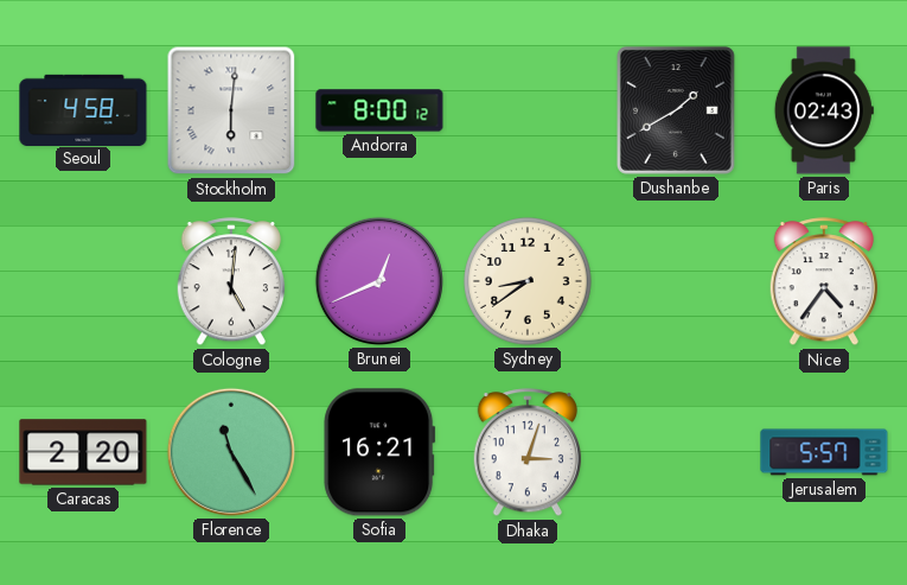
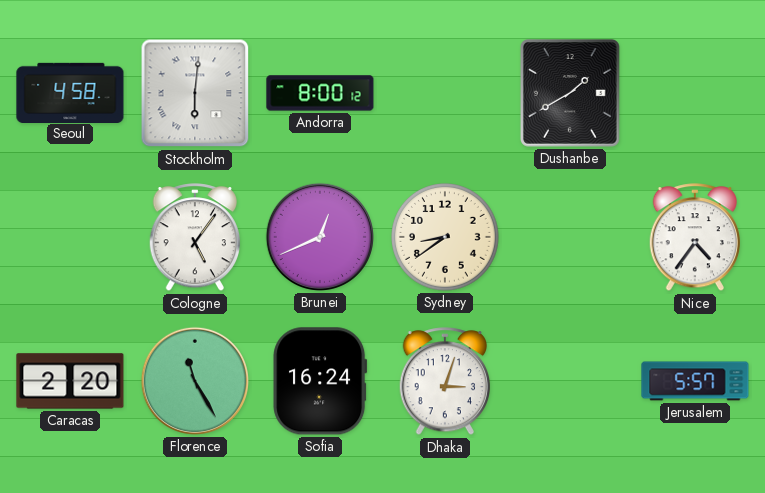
Paris: 02:43 -> none
Cologne: 5:01 -> 5:06
Sofia: 16:21 -> 16:24
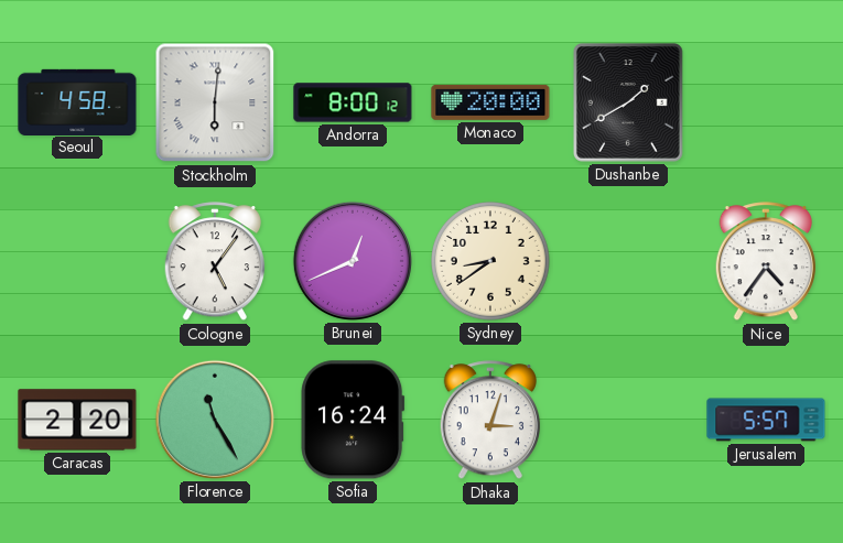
Monaco: none -> 20:00
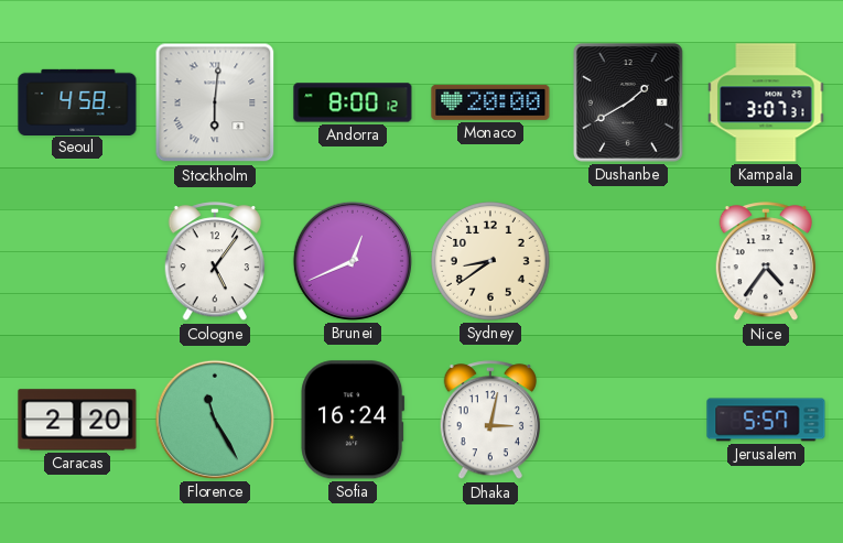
Kampala: none -> 3:07
Dhaka: 3:03 -> 3:02
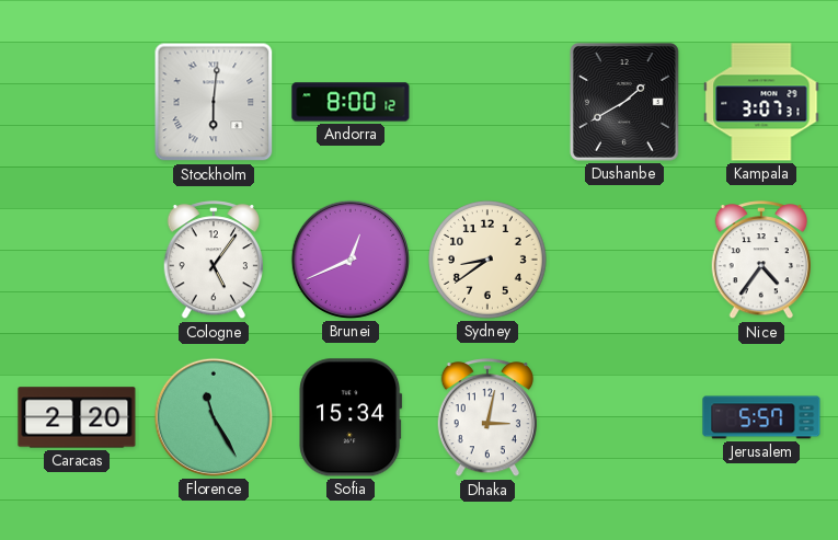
Seoul: 4:58 -> none
Monaco: 20:00 -> none
Sofia: 16:24 -> 15:34
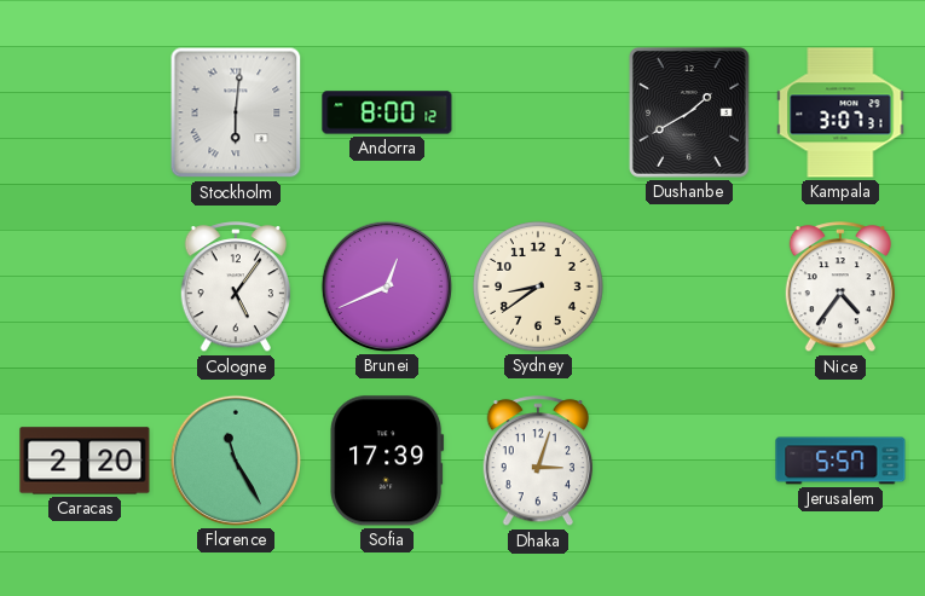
Sofia: 15:34 -> 17:39
Dhaka: 3:02 -> 3:03
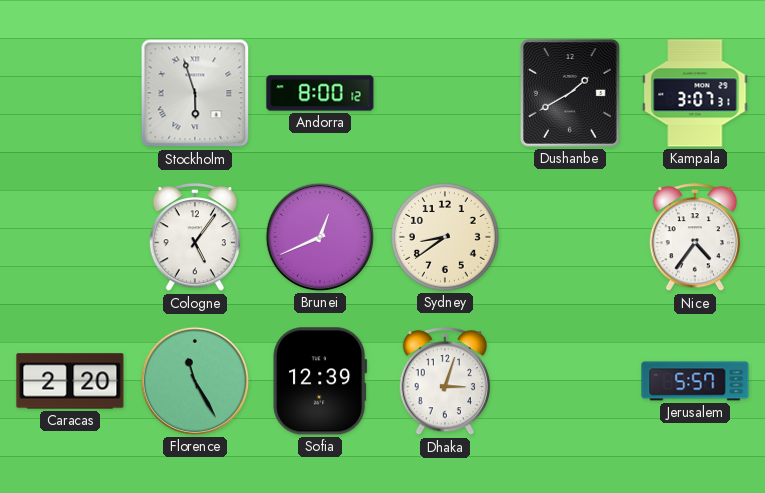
Stockholm: 6:01 -> 5:57
Sofia: 17:39 -> 12:39
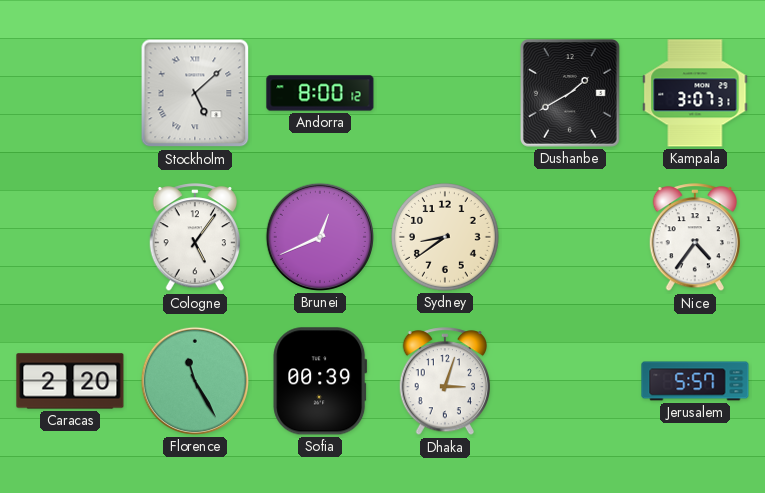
Stockholm: 5:57 -> 5:08
Sofia: 12:39 -> 00:39
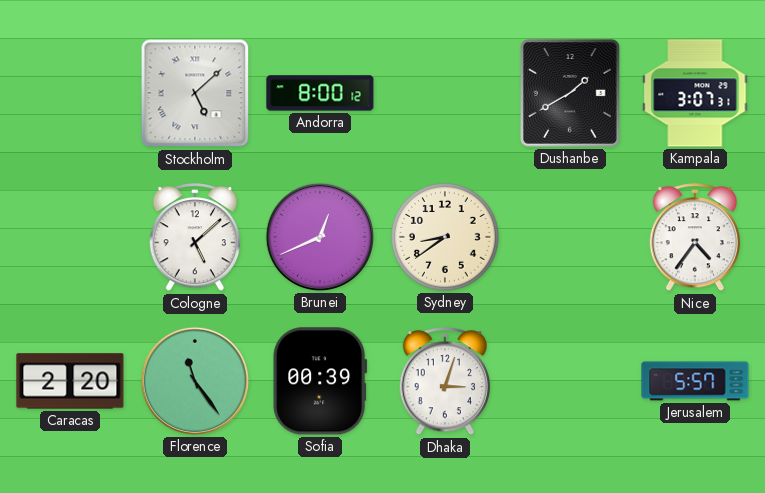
Cologne: 5:06 -> 5:08
Florence: 11:25 -> 11:24
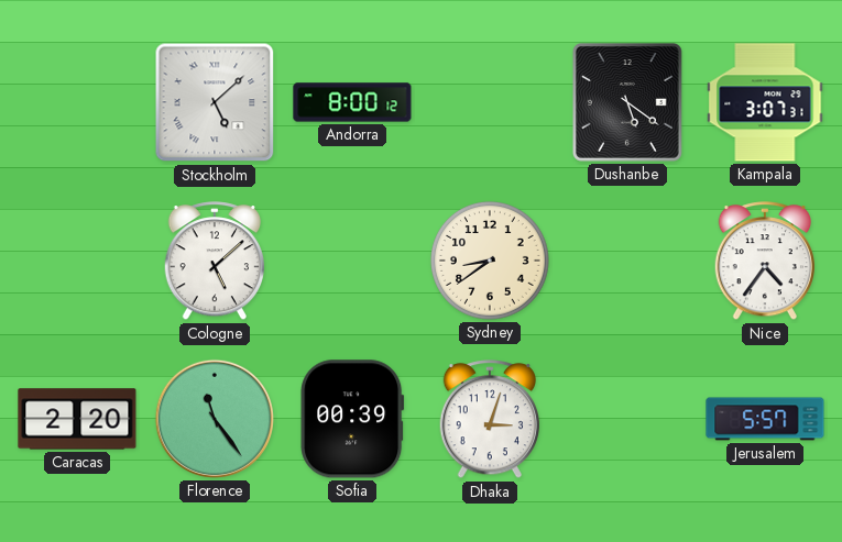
Dushanbe: 1:40 -> 5:21
Brunei: 12:41 -> none
